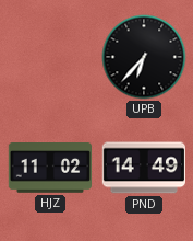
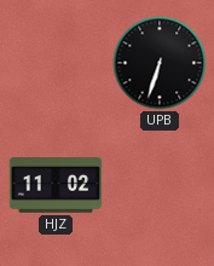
UPB: 6:37 -> 6:33
PND: 14:49 -> none
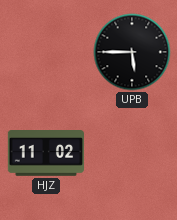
UPB: 6:33 -> 5:45
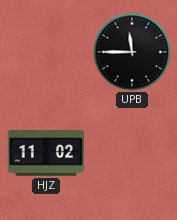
UPB: 5:45 -> 11:45
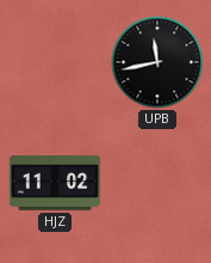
UPB: 11:45 -> 11:43
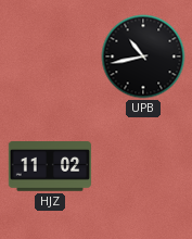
UPB: 11:43 -> 10:43
